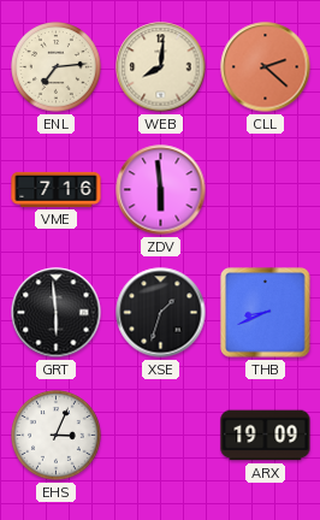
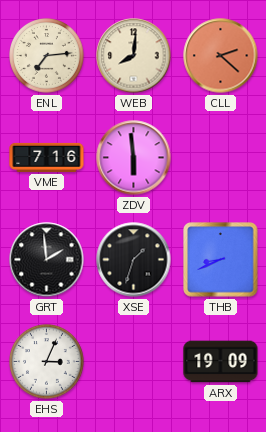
GRT: 5:59 -> 1:59
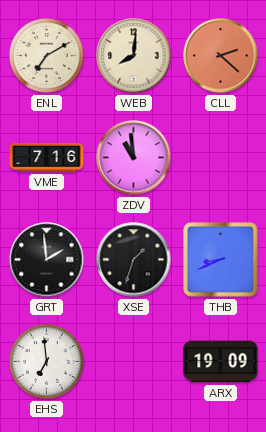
ENL: 7:14 -> 7:10
ZDV: 5:59 -> 10:59
EHS: 3:04 -> 6:59
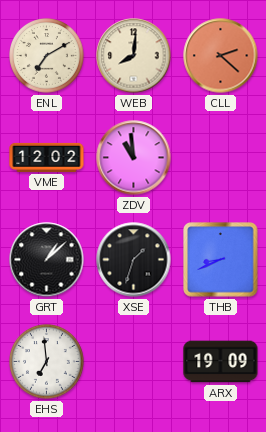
VME: 7:16 -> 12:02
GRT: 1:59 -> 1:08
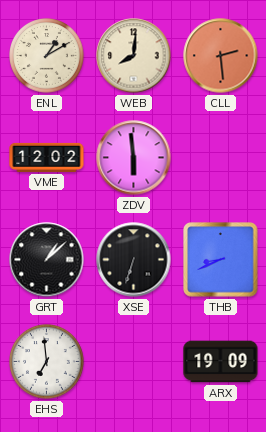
ENL: 7:10 -> 1:10
CLL: 2:22 -> 2:29
ZDV: 10:59 -> 5:59
XSE: 1:33 -> 6:33
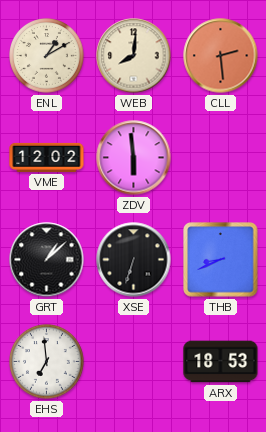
ARX: 19:09 -> 18:53
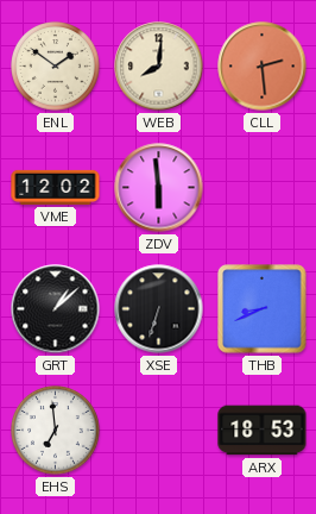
ENL: 1:10 -> 1:51
